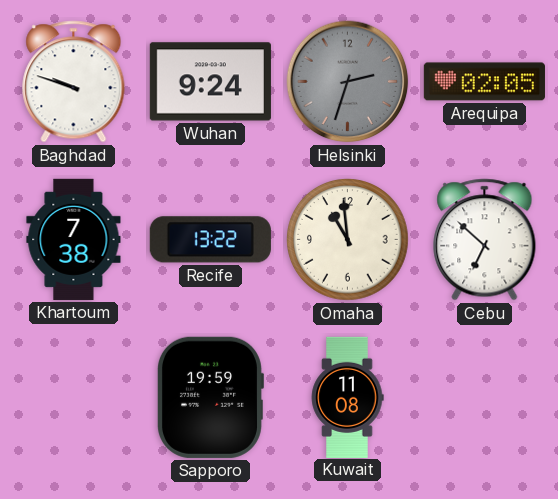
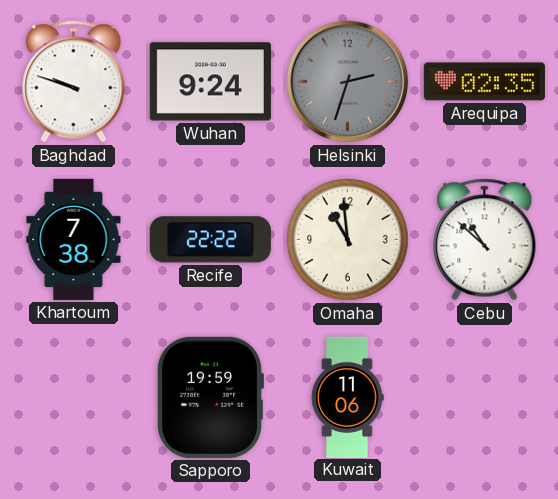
Arequipa: 02:05 -> 02:35
Recife: 13:22 -> 22:22
Cebu: 6:52 -> 10:52
Kuwait: 11:08 -> 11:06
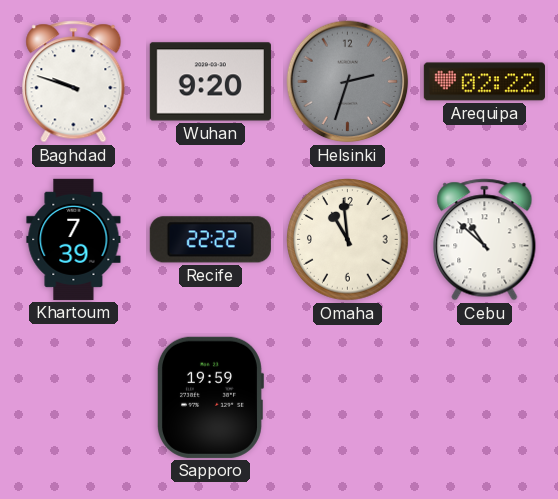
Wuhan: 9:24 -> 9:20
Arequipa: 02:35 -> 02:22
Khartoum: 7:38 -> 7:39
Kuwait: 11:06 -> none
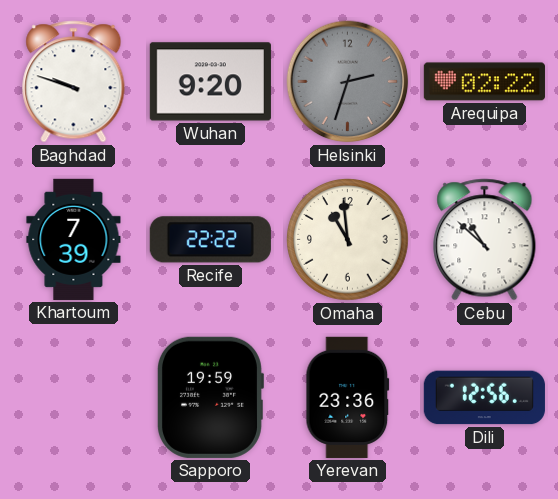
Yerevan: none -> 23:36
Dili: none -> 12:56
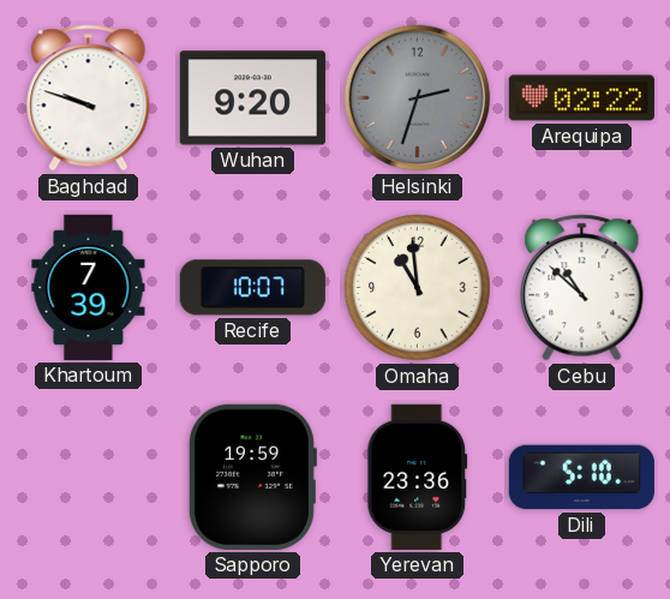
Recife: 22:22 -> 10:07
Dili: 12:56 -> 5:10
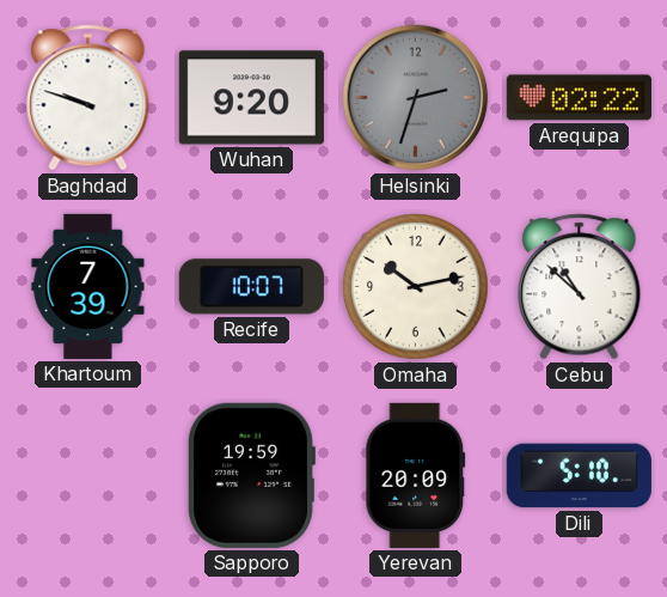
Omaha: 10:59 -> 10:13
Yerevan: 23:36 -> 20:09
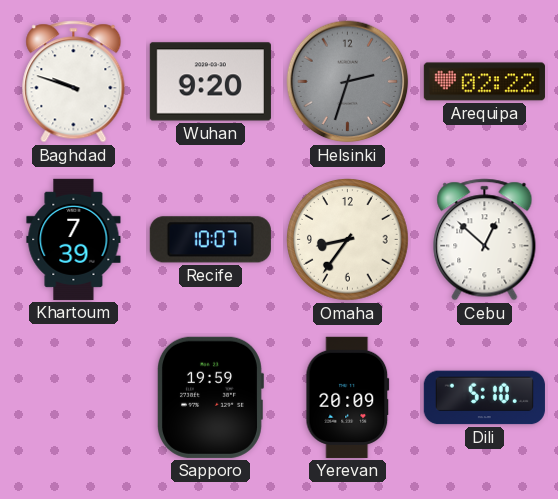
Omaha: 10:13 -> 8:36
Cebu: 10:52 -> 12:52
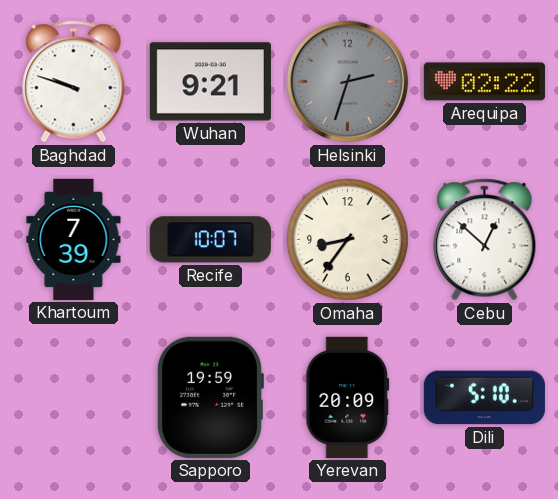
Wuhan: 9:20 -> 9:21
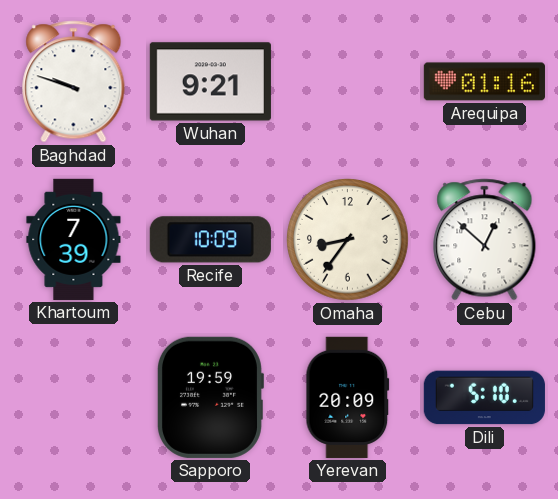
Helsinki: 2:33 -> none
Arequipa: 02:22 -> 01:16
Recife: 10:07 -> 10:09
